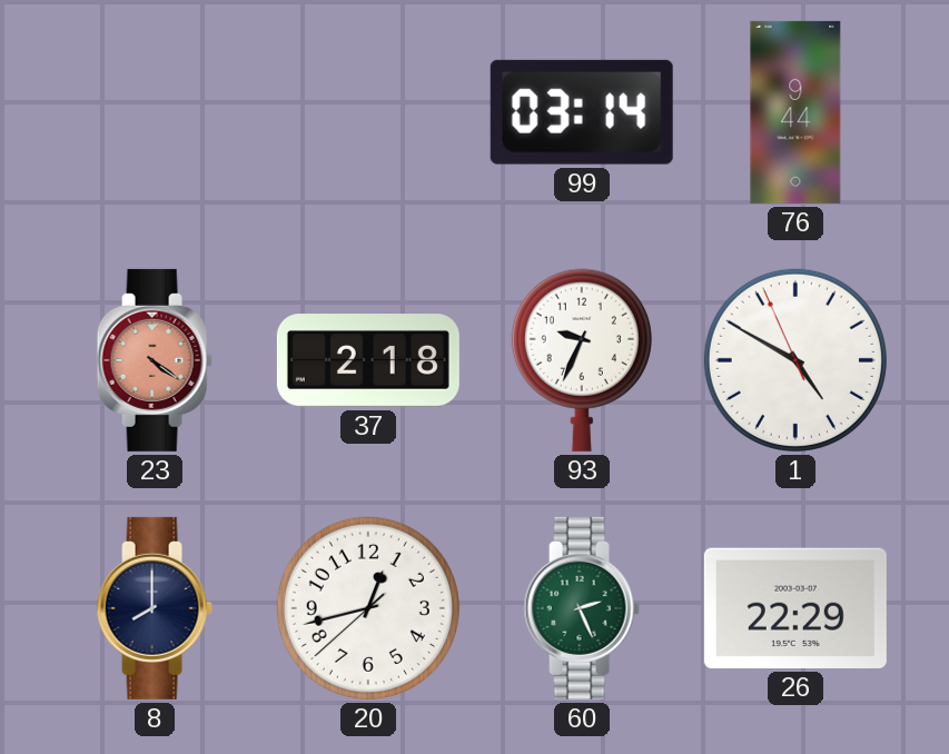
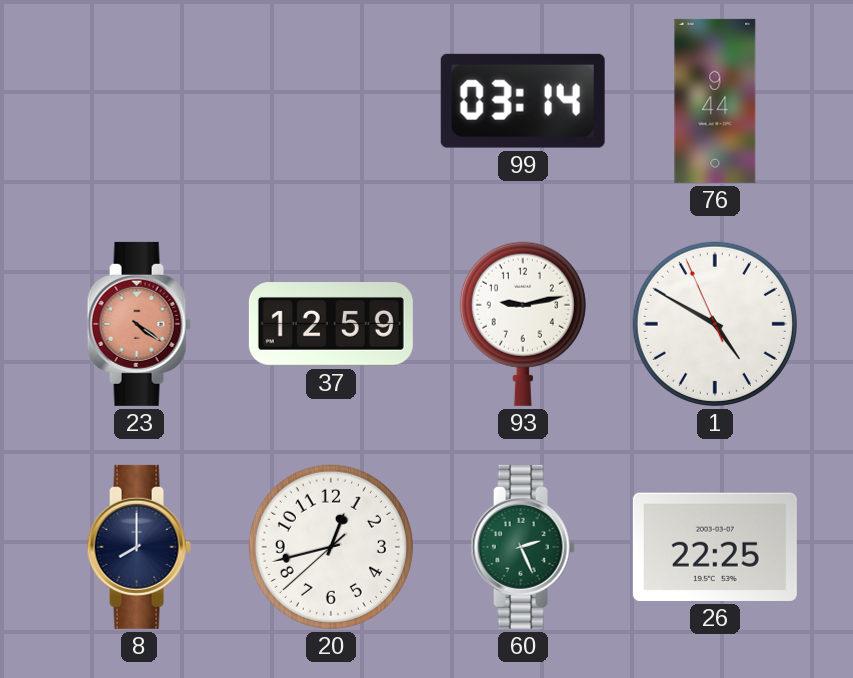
37: 2:18 -> 12:59
93: 9:34 -> 9:13
26: 22:29 -> 22:25
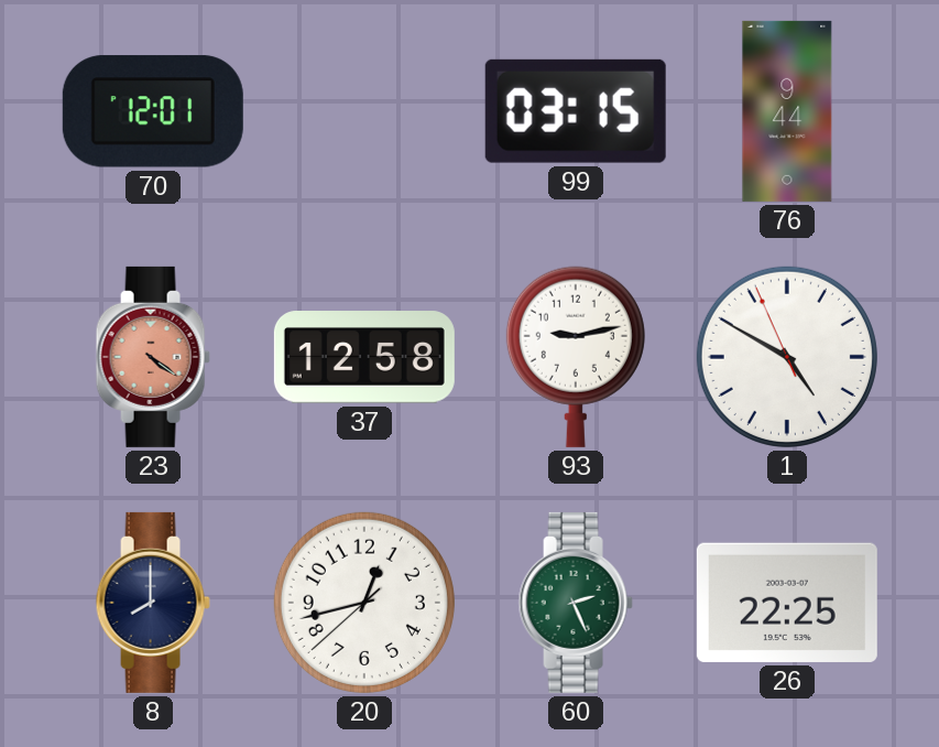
70: none -> 12:01
99: 03:14 -> 03:15
37: 12:59 -> 12:58
